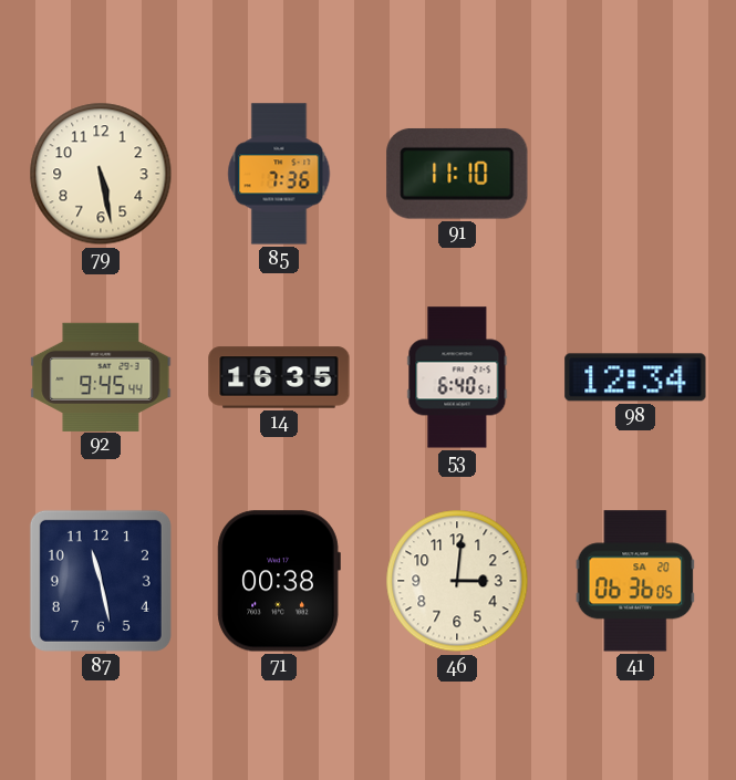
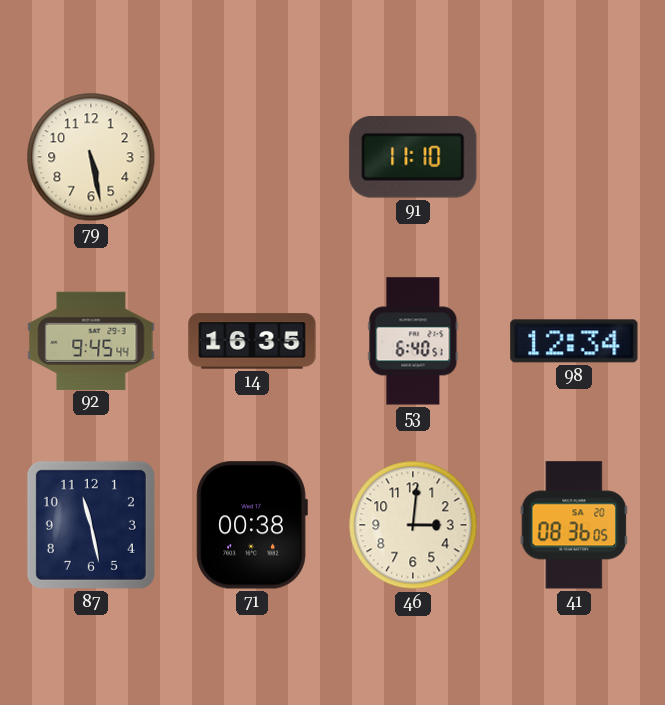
85: 7:36 -> none
41: 06:36 -> 08:36
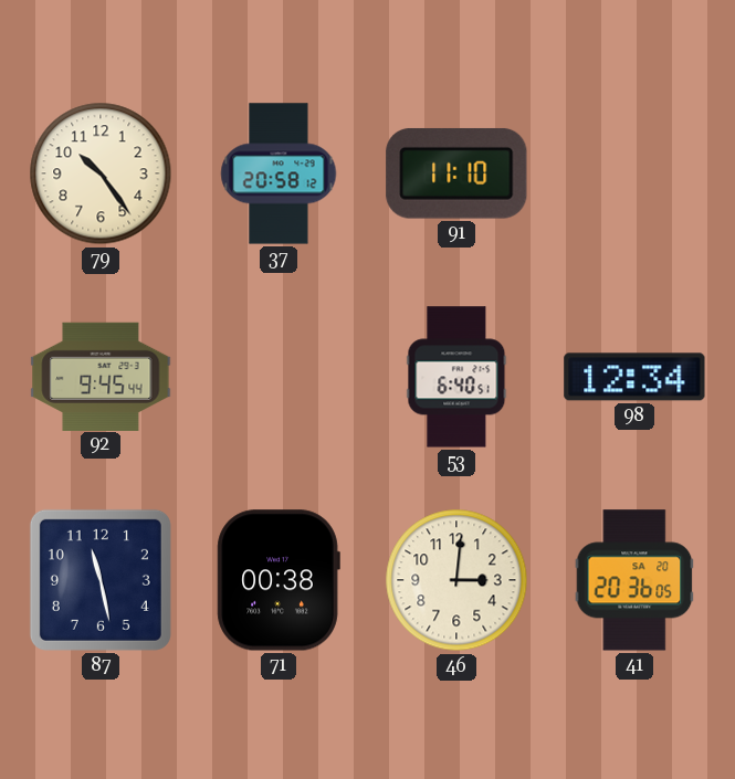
79: 5:28 -> 10:24
37: none -> 20:58
14: 16:35 -> none
41: 08:36 -> 20:36
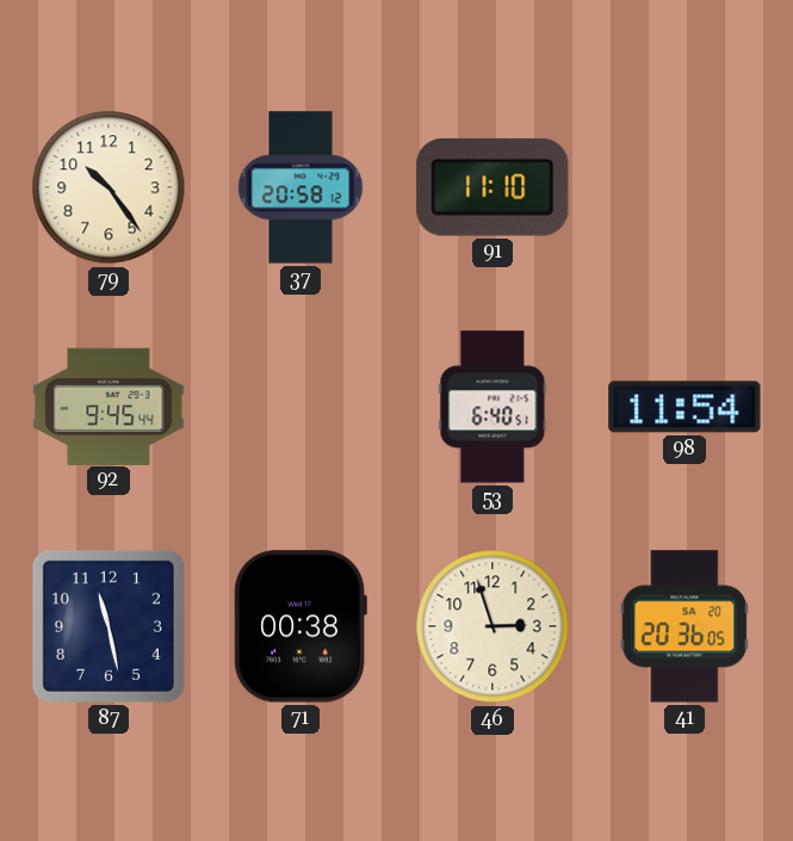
98: 12:34 -> 11:54
46: 3:01 -> 2:57
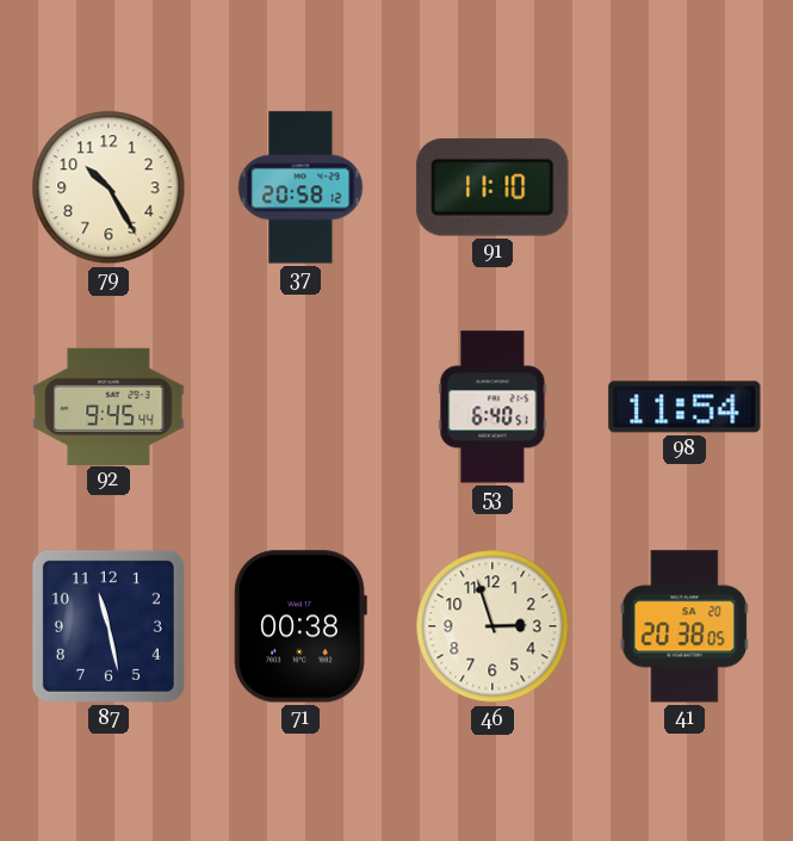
79: 10:24 -> 10:25
41: 20:36 -> 20:38
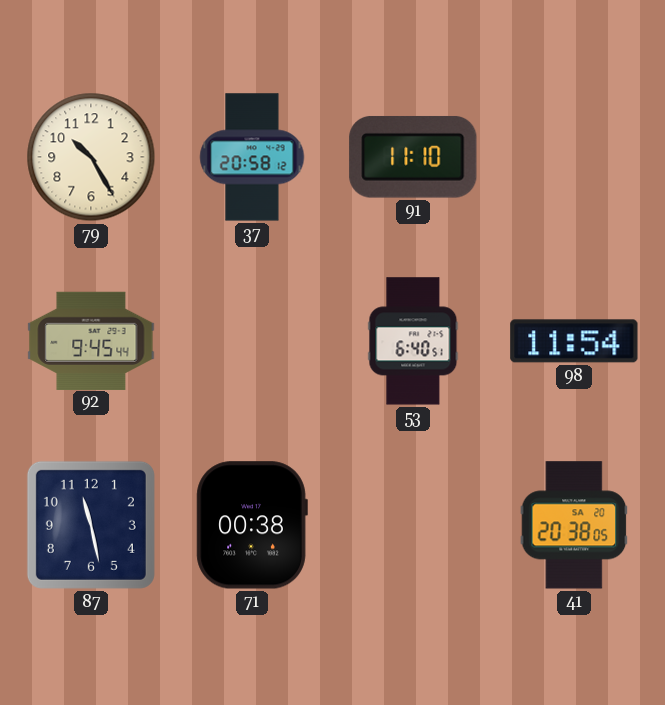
46: 2:57 -> none
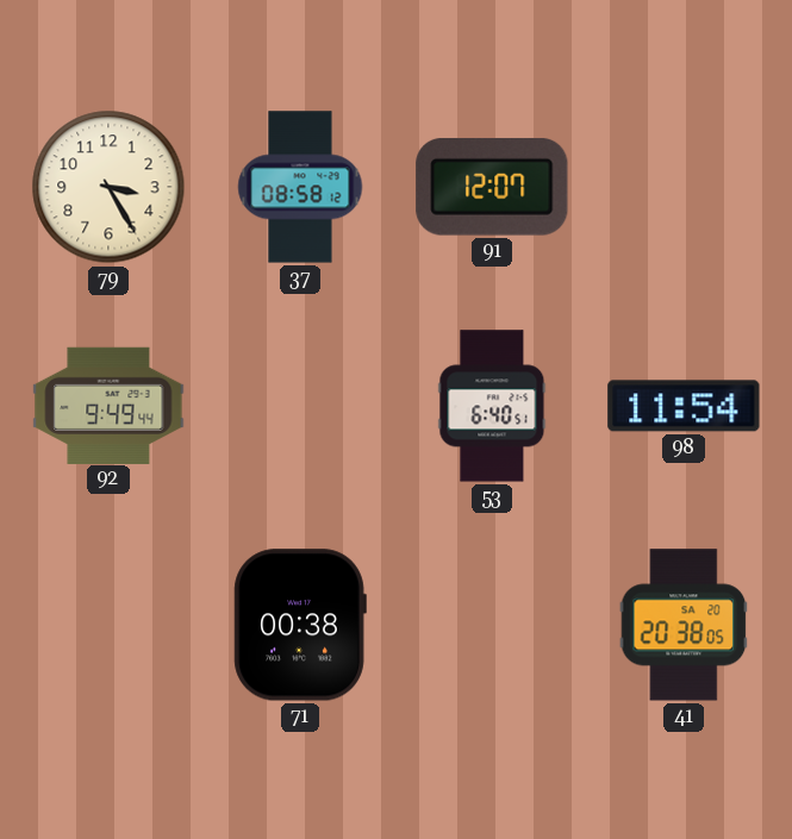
79: 10:25 -> 3:25
37: 20:58 -> 08:58
91: 11:10 -> 12:07
92: 9:45 -> 9:49
87: 11:28 -> none
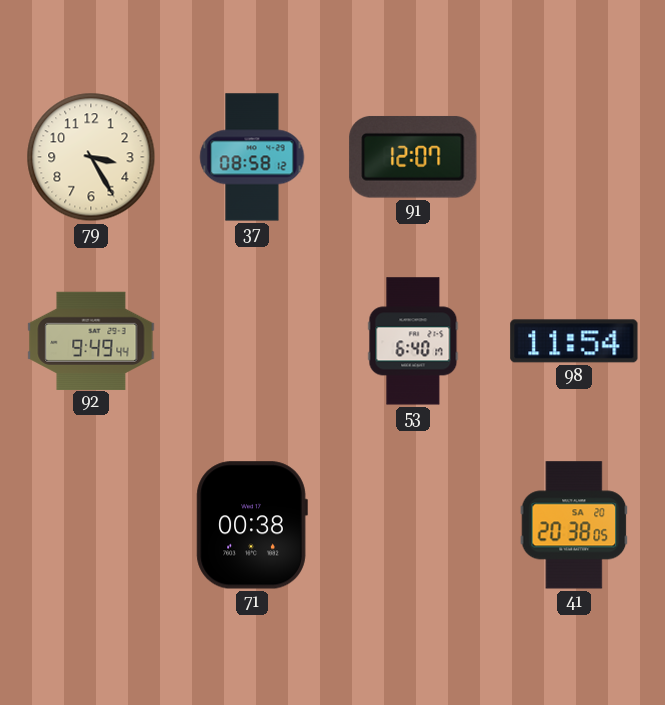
53: 6:40:51 -> 6:40:17
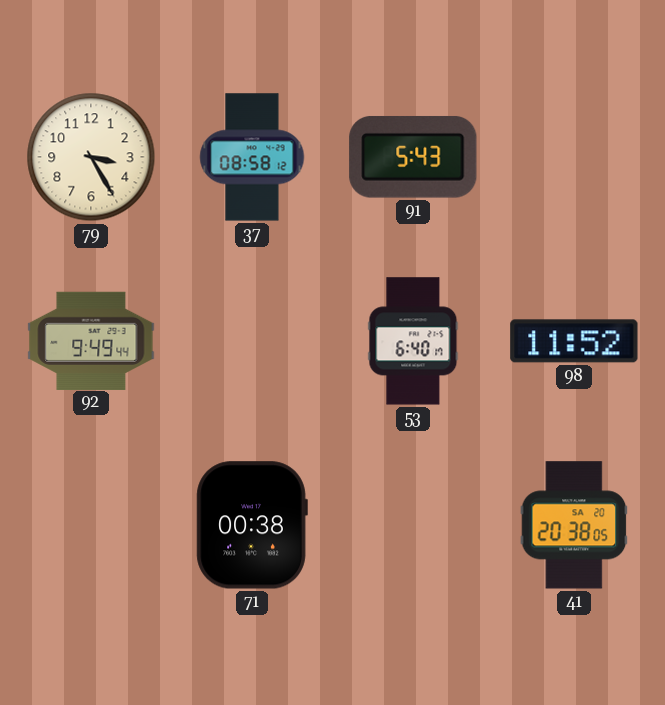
91: 12:07 -> 5:43
98: 11:54 -> 11:52
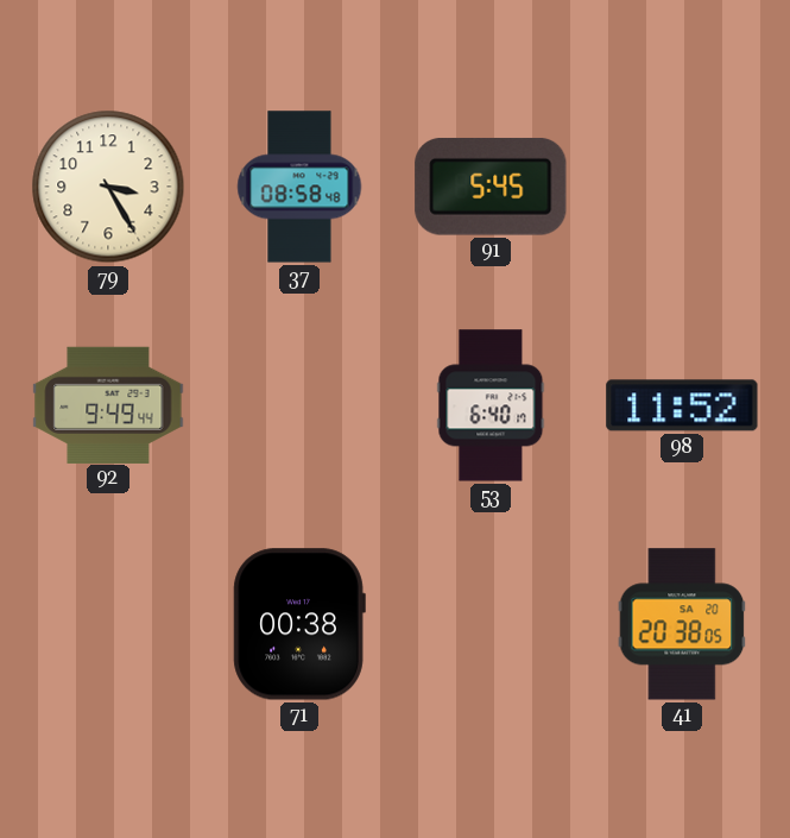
37: 08:58:12 -> 08:58:48
91: 5:43 -> 5:45
